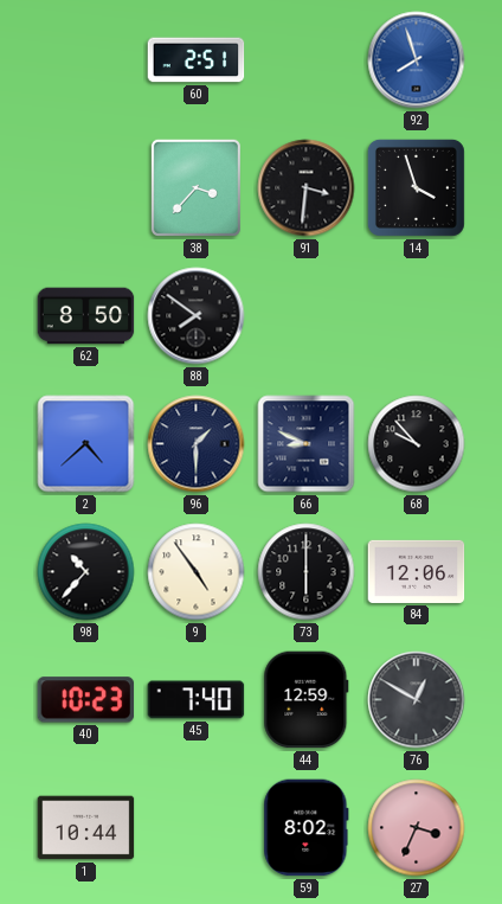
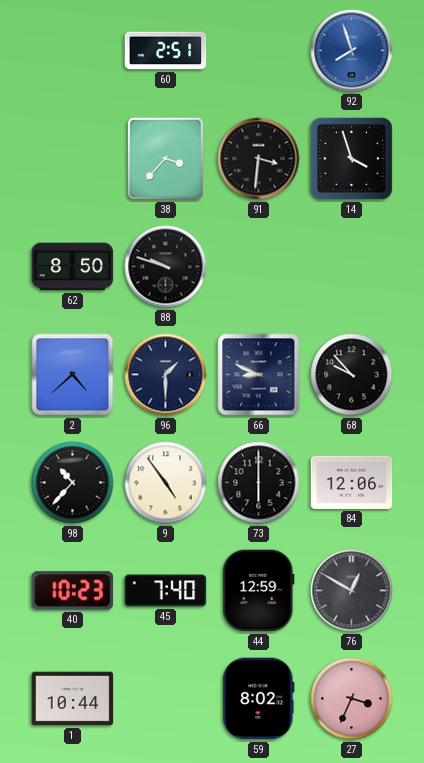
88: 7:51 -> 9:48
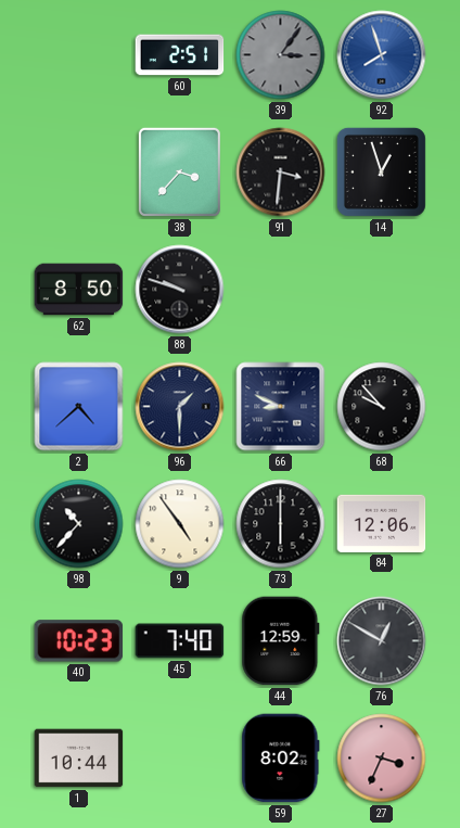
39: none -> 3:06
14: 3:57 -> 12:57
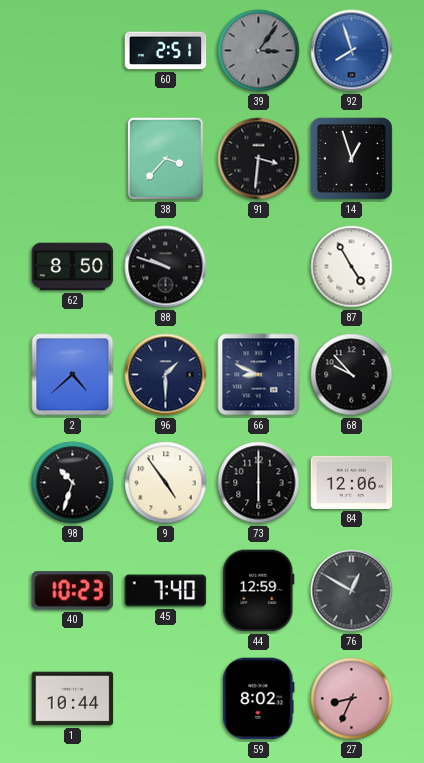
87: none -> 4:55
98: 10:37 -> 10:33
27: 3:34 -> 8:34
